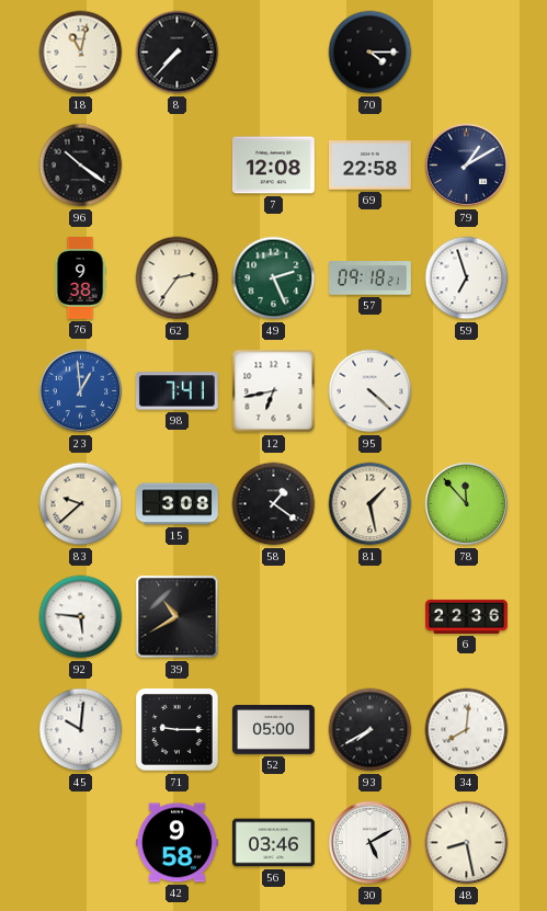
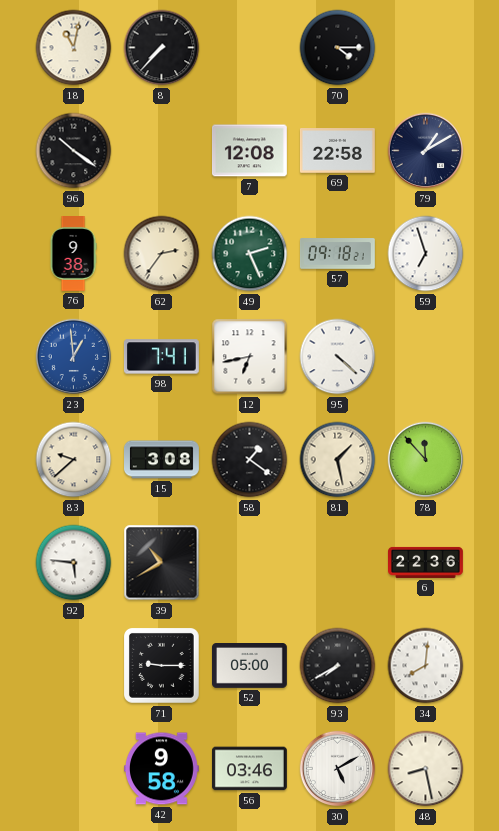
45: 10:01 -> none
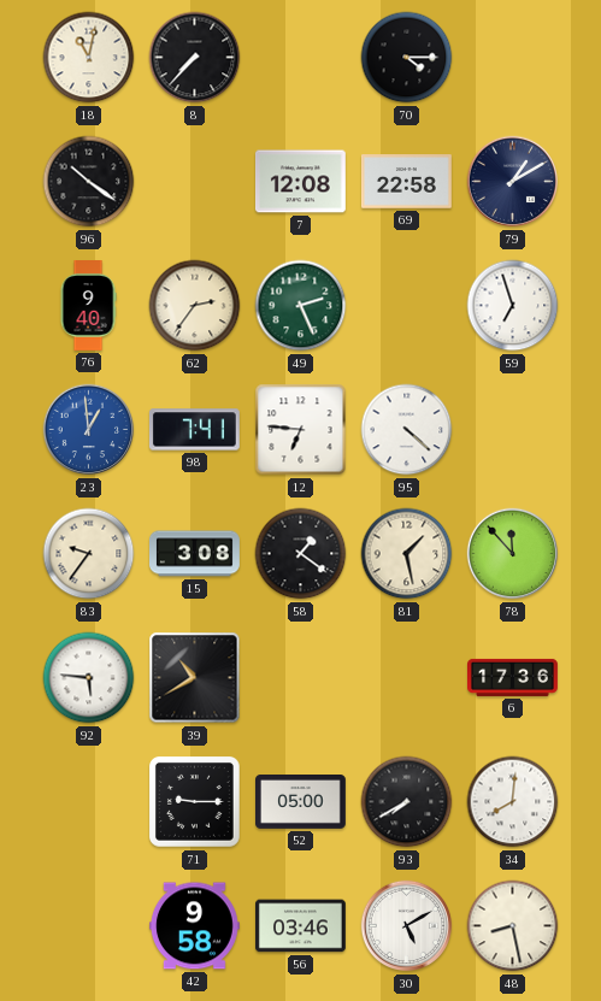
76: 9:38 -> 9:40
57: 09:18 -> none
12: 6:43 -> 6:46
83: 9:38 -> 9:36
6: 22:36 -> 17:36
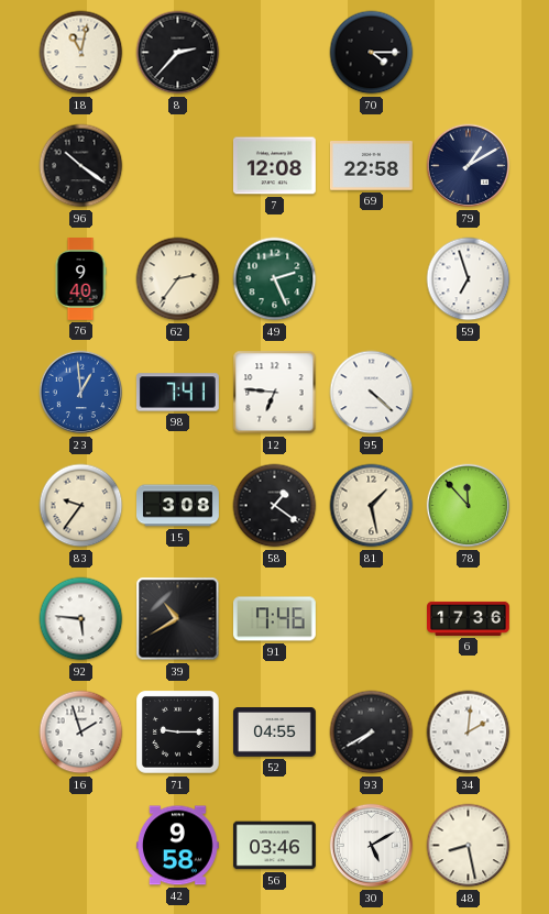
8: 7:37 -> 2:37
91: none -> 7:46
16: none -> 1:57
52: 05:00 -> 04:55
34: 8:01 -> 2:01
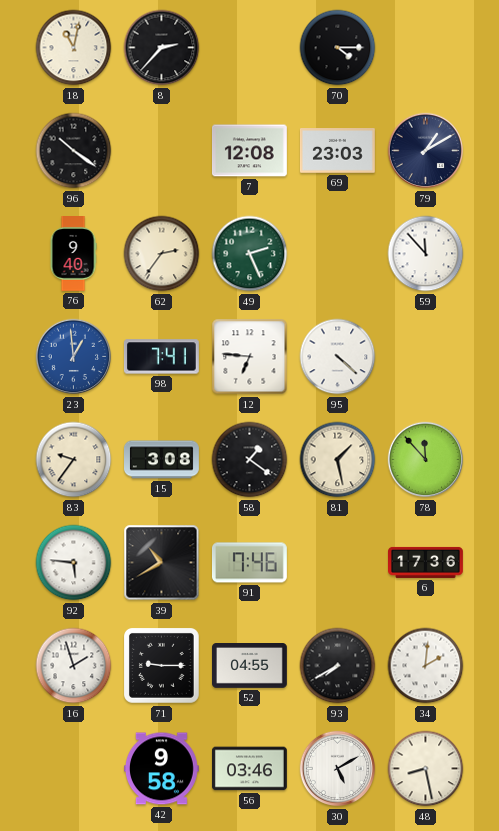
69: 22:58 -> 23:03
59: 6:57 -> 11:53
